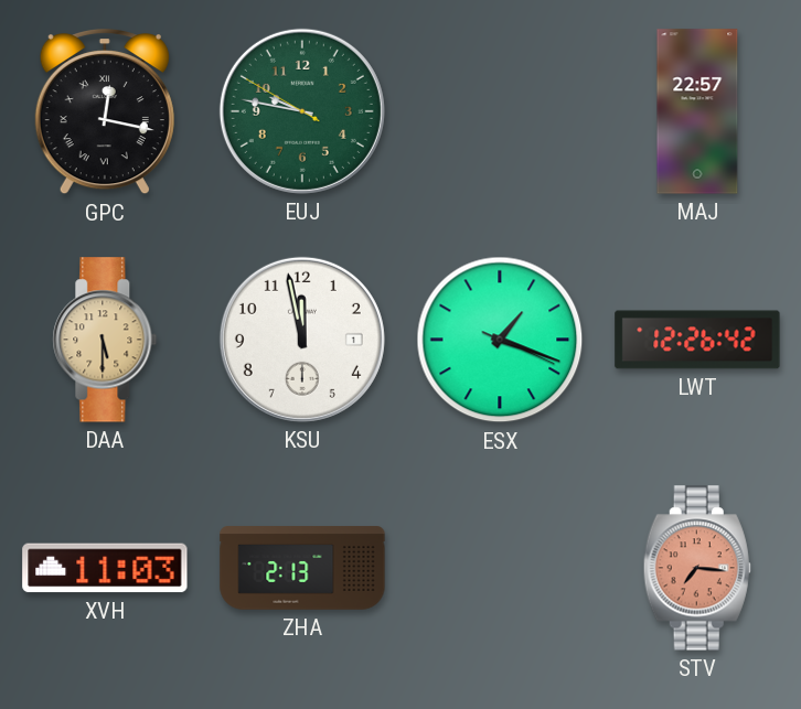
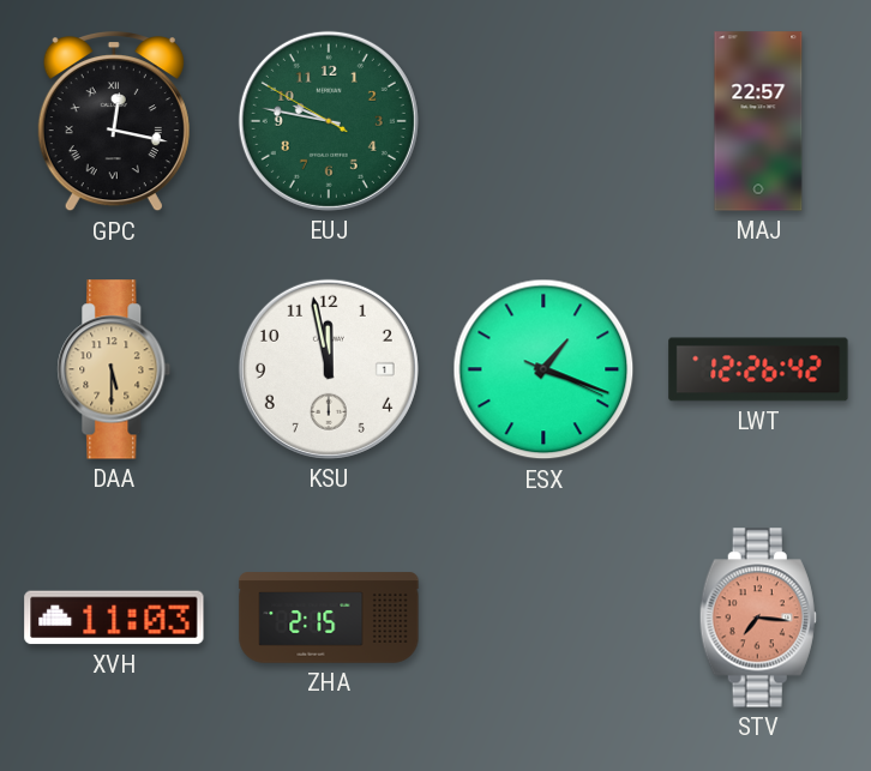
ZHA: 2:13 -> 2:15
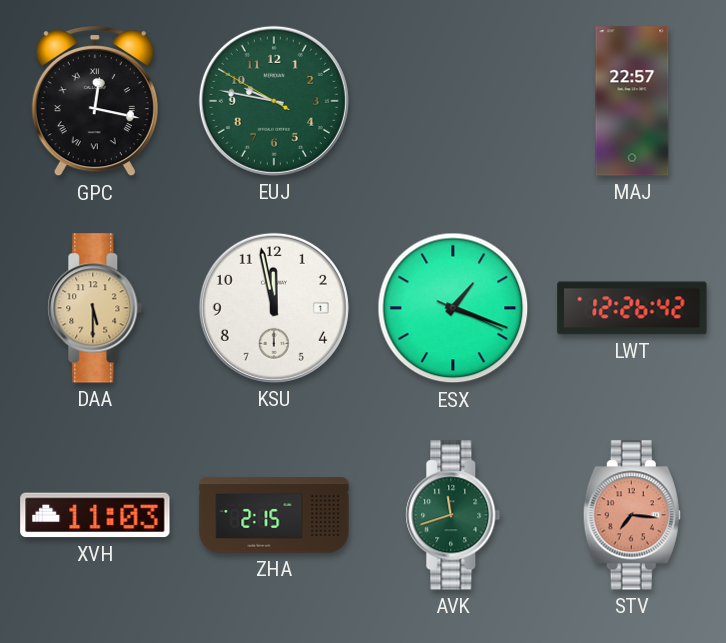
AVK: none -> 11:42
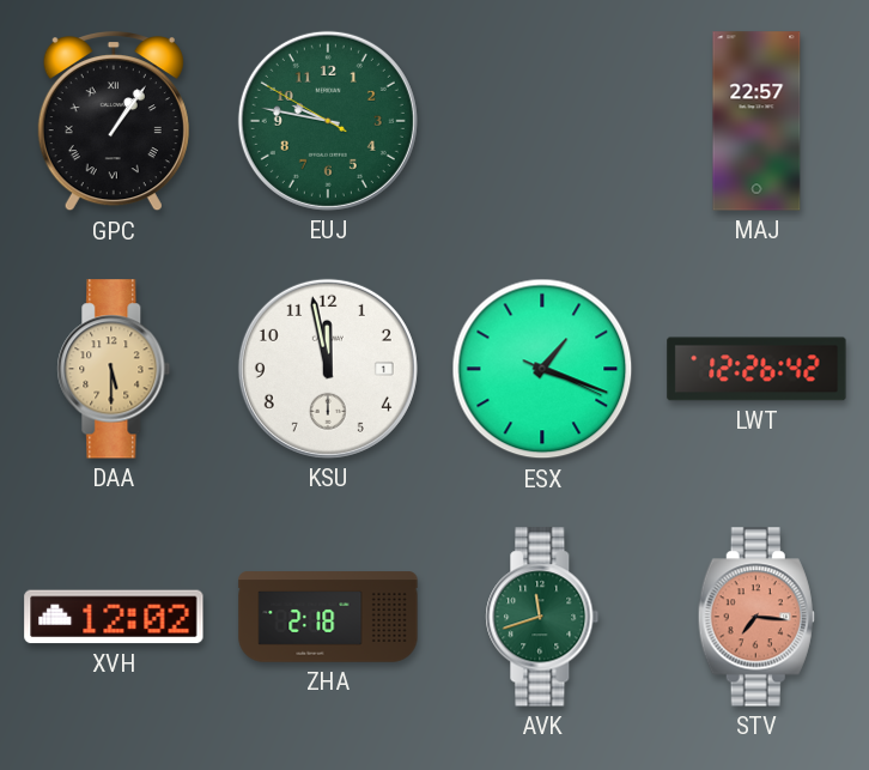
GPC: 12:17 -> 1:06
XVH: 11:03 -> 12:02
ZHA: 2:15 -> 2:18
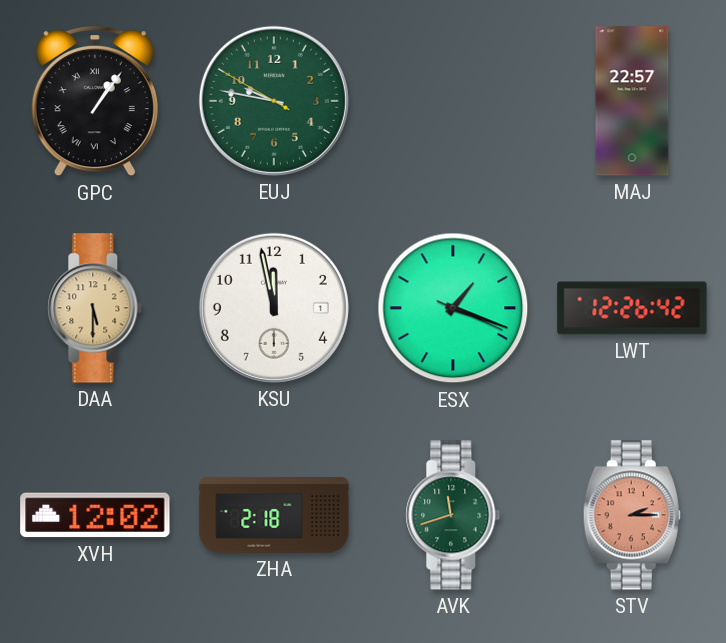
STV: 7:16 -> 2:15
